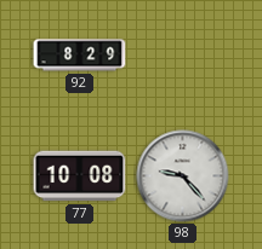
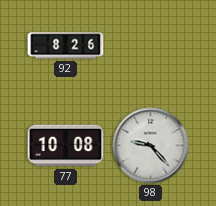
92: 8:29 -> 8:26
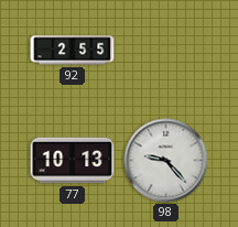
92: 8:26 -> 2:55
77: 10:08 -> 10:13
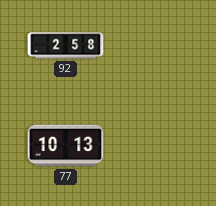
92: 2:55 -> 2:58
98: 9:23 -> none
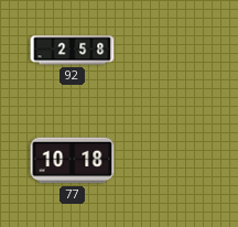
77: 10:13 -> 10:18
